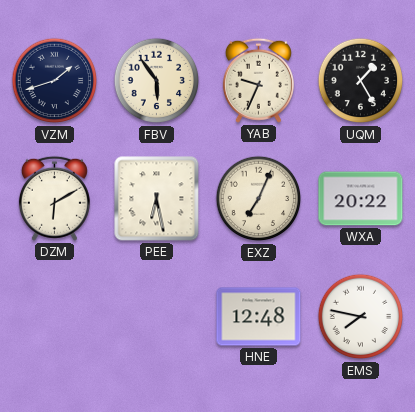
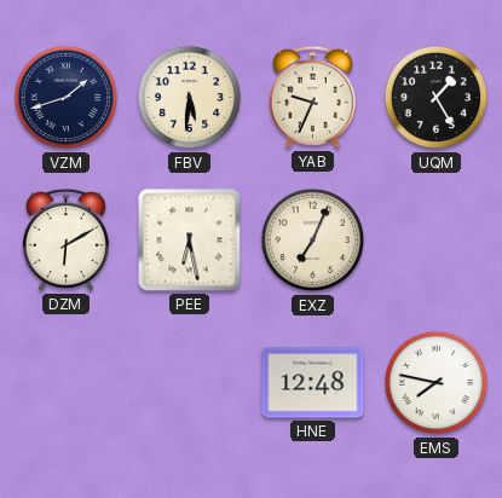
FBV: 5:54 -> 5:31
WXA: 20:22 -> none
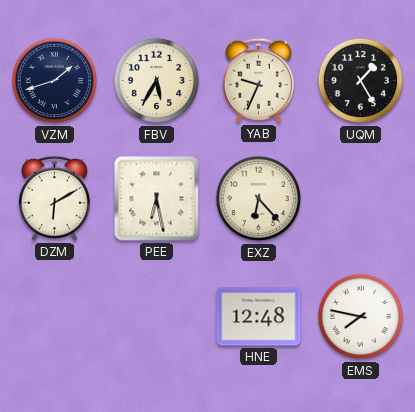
FBV: 5:31 -> 5:35
EXZ: 7:04 -> 6:23
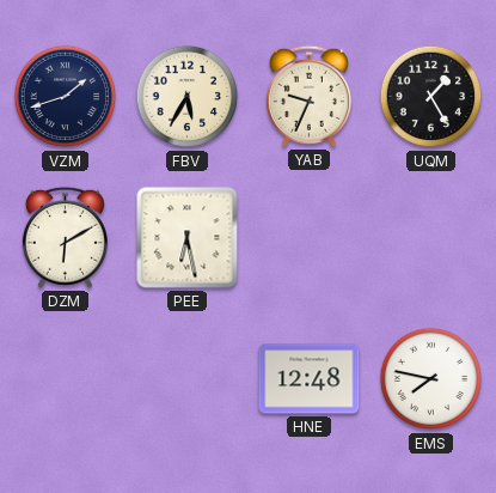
EXZ: 6:23 -> none
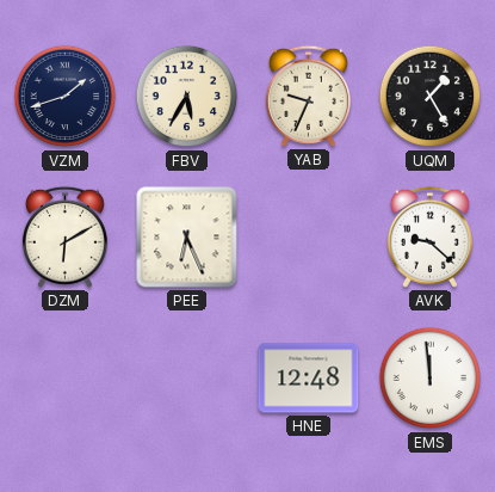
PEE: 6:28 -> 6:26
AVK: none -> 9:22
EMS: 7:47 -> 11:59
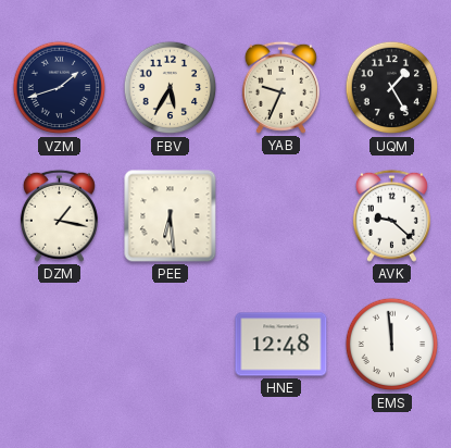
DZM: 6:10 -> 1:17
PEE: 6:26 -> 6:29
